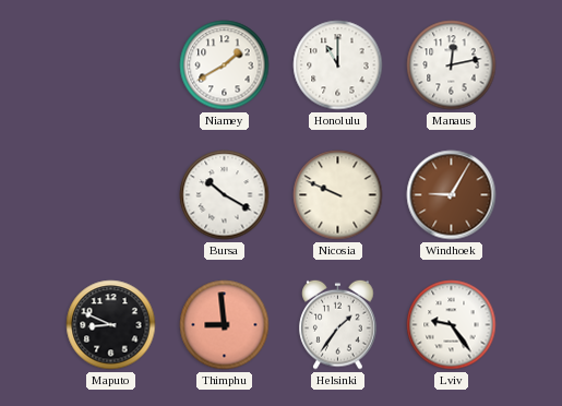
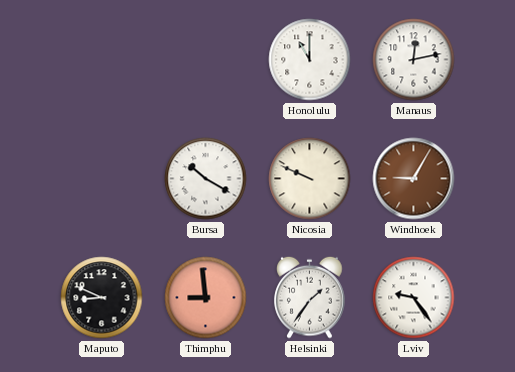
Niamey: 1:40 -> none
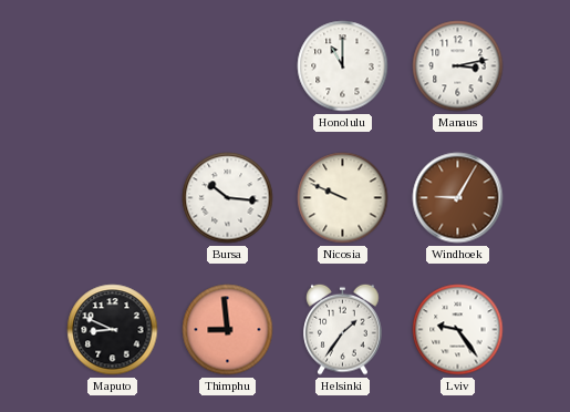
Manaus: 12:13 -> 3:13
Bursa: 10:20 -> 10:16
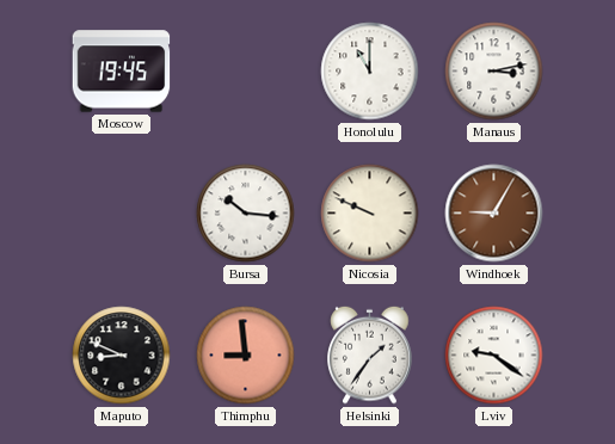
Moscow: none -> 19:45
Lviv: 9:24 -> 9:21
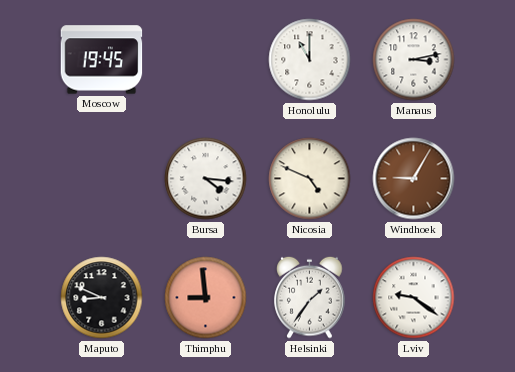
Bursa: 10:16 -> 4:16
Nicosia: 9:49 -> 4:49
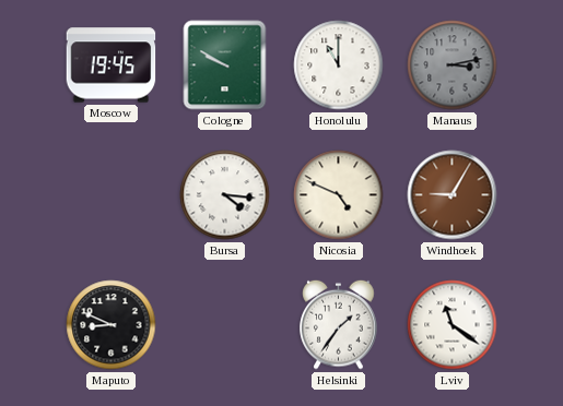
Cologne: none -> 9:50
Manaus dial: white -> grey
Thimphu: 8:59 -> none
Lviv: 9:21 -> 11:21
